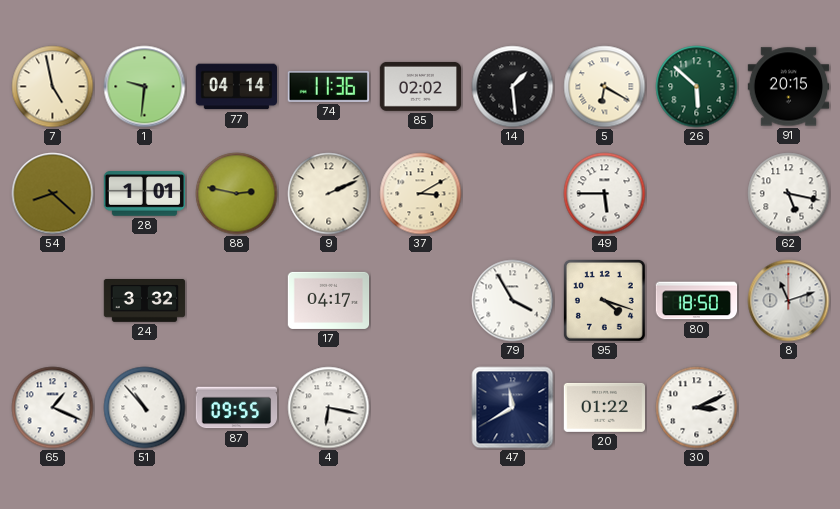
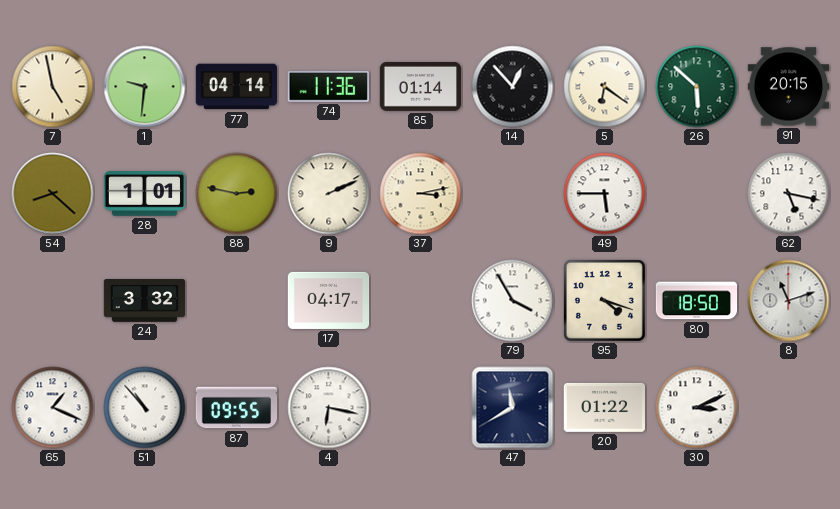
85: 02:02 -> 01:14
14: 1:29 -> 12:53
5: 6:20 -> 6:21
37: 3:10 -> 3:13
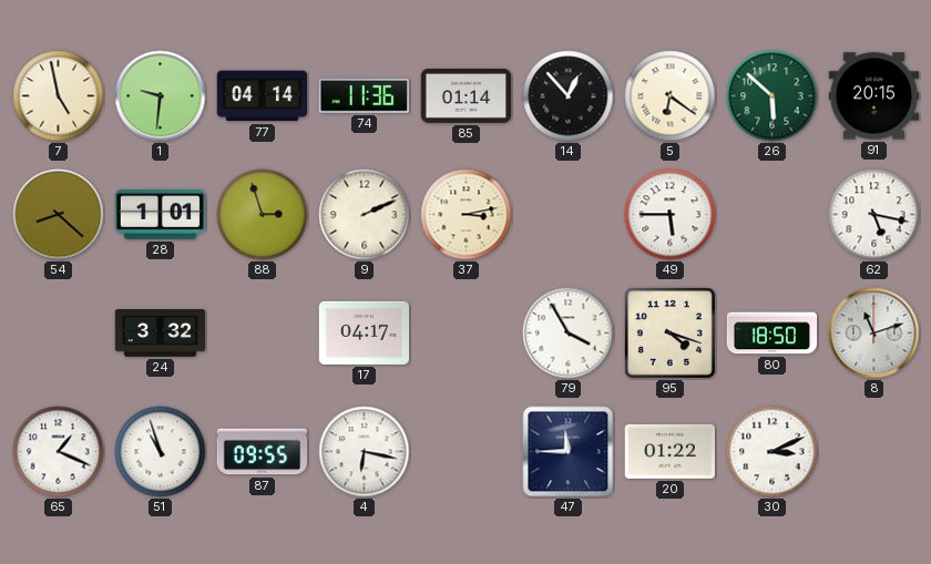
88: 2:47 -> 2:57
51: 10:53 -> 10:57
47: 11:40 -> 11:45
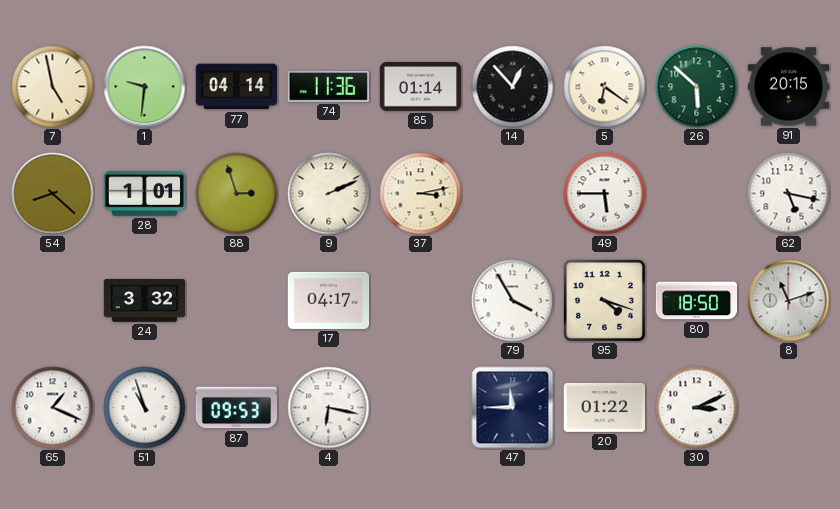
87: 09:55 -> 09:53
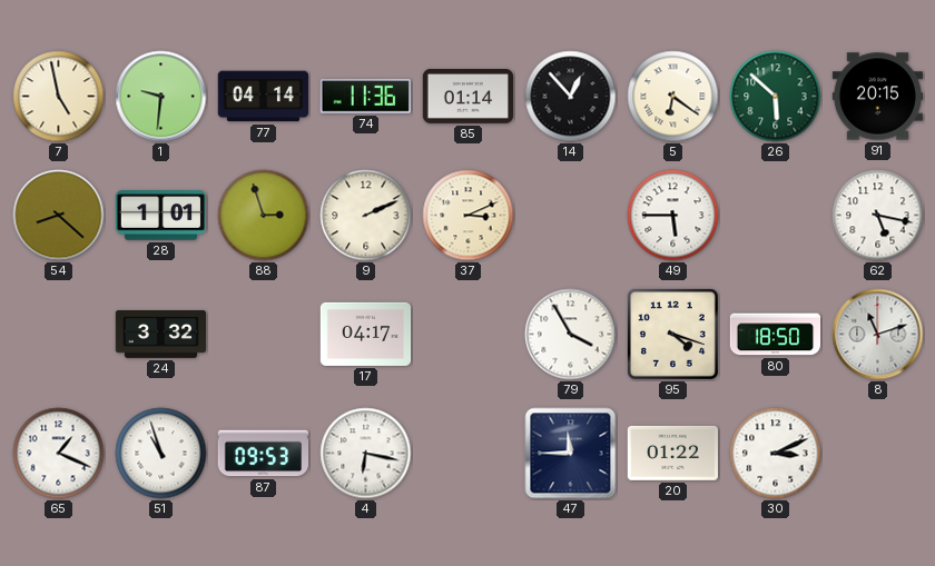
37: 3:13 -> 3:11
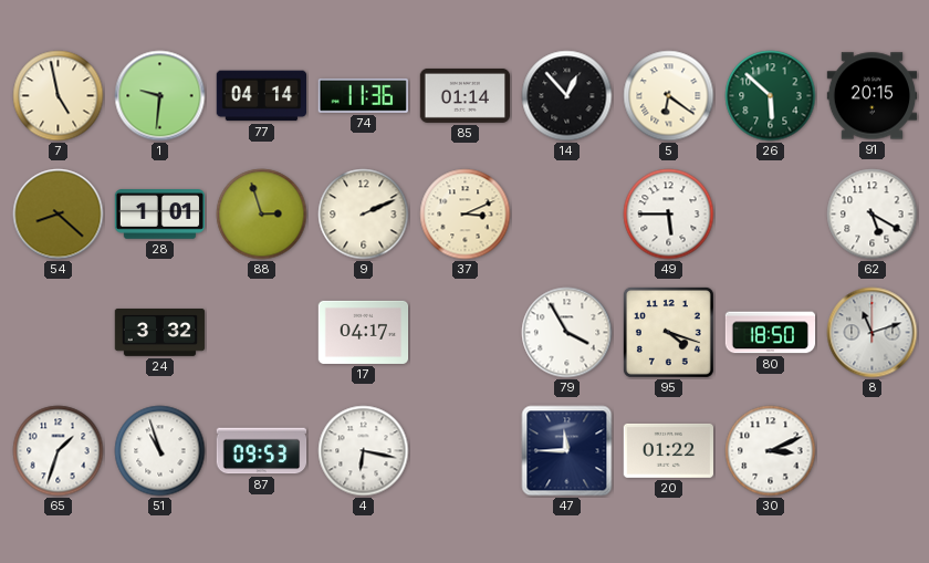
62: 5:17 -> 5:20
65: 1:19 -> 1:33
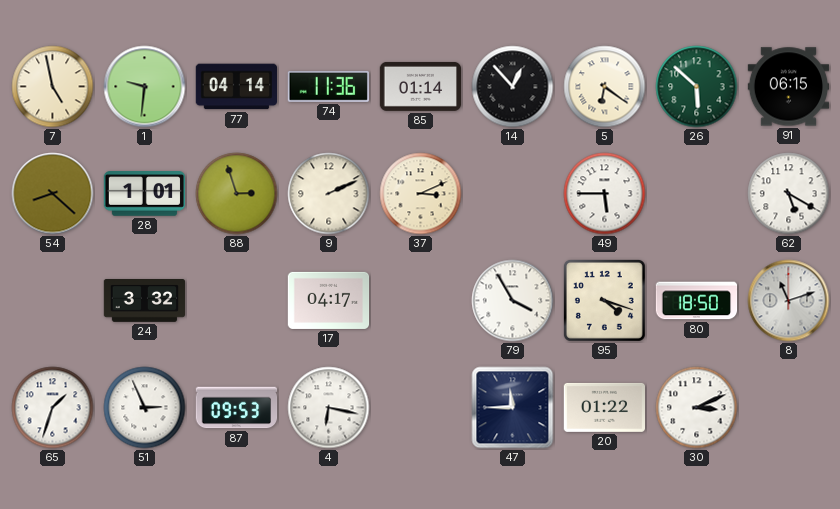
91: 20:15 -> 06:15
51: 10:57 -> 2:56
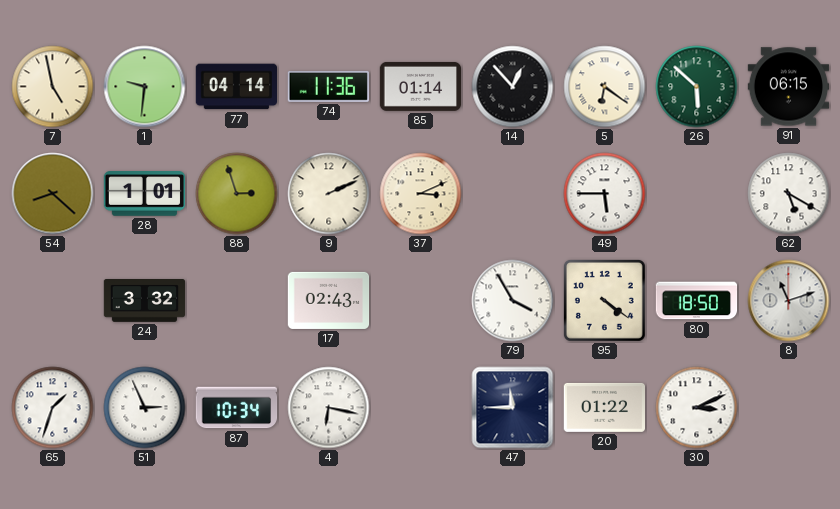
17: 04:17 -> 02:43
95: 4:18 -> 4:21
87: 09:53 -> 10:34
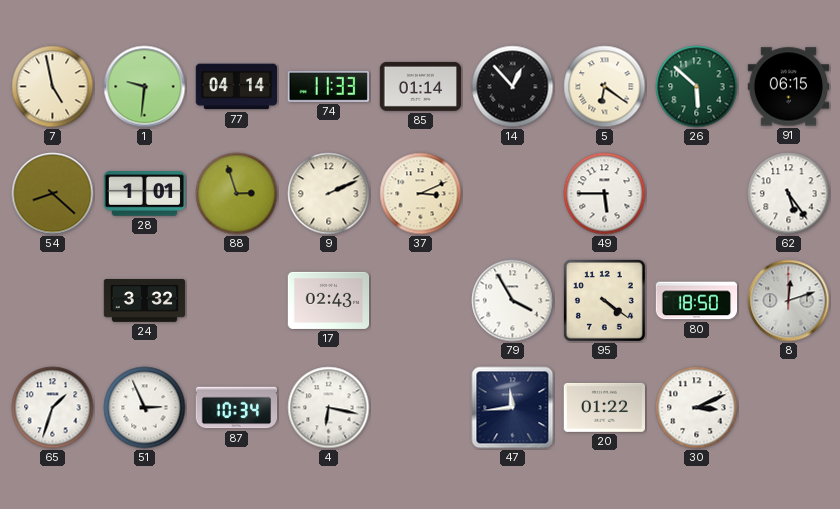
74: 11:36 -> 11:33
62: 5:20 -> 5:24
8: 11:12 -> 12:12
47: 11:45 -> 11:44
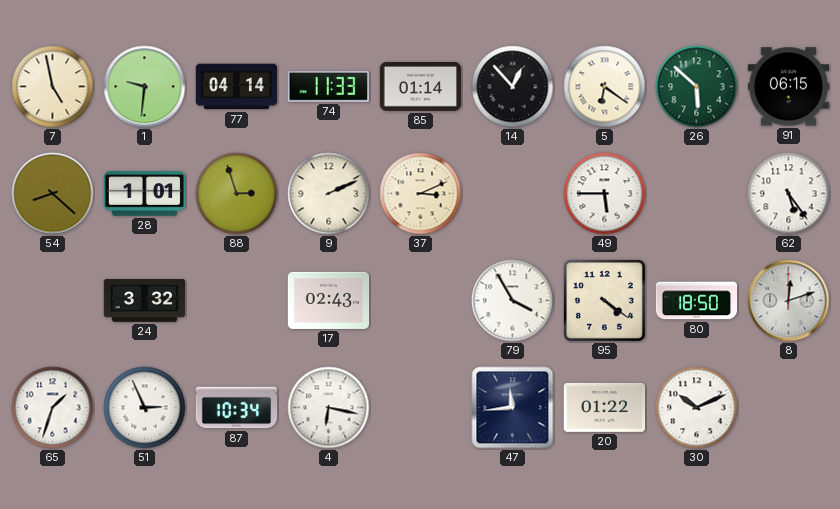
30: 3:11 -> 10:11
